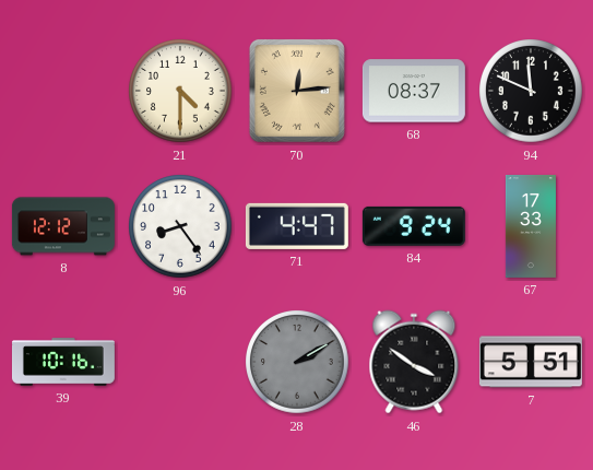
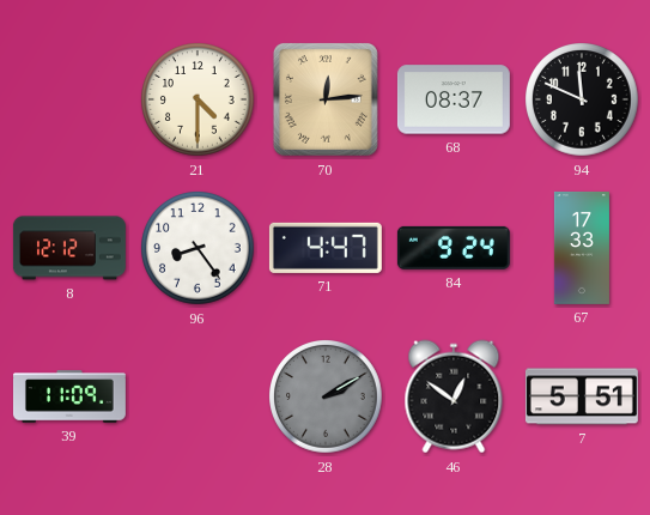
39: 10:16 -> 11:09
46: 3:51 -> 12:51
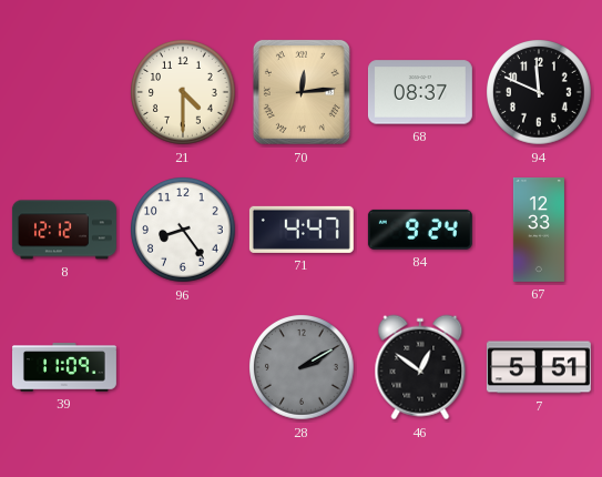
67: 17:33 -> 12:33
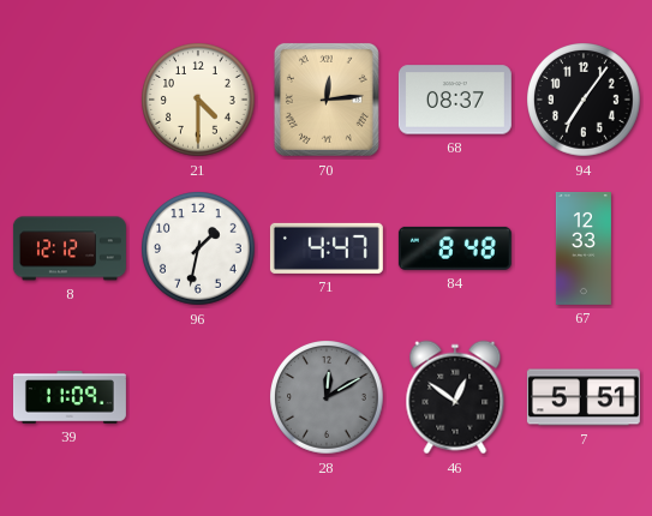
94: 11:49 -> 7:06
96: 8:24 -> 1:32
84: 9:24 -> 8:48
28: 2:10 -> 12:10
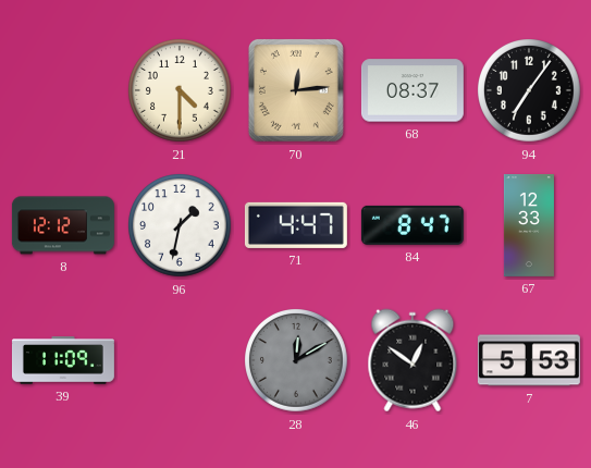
84: 8:48 -> 8:47
7: 5:51 -> 5:53
